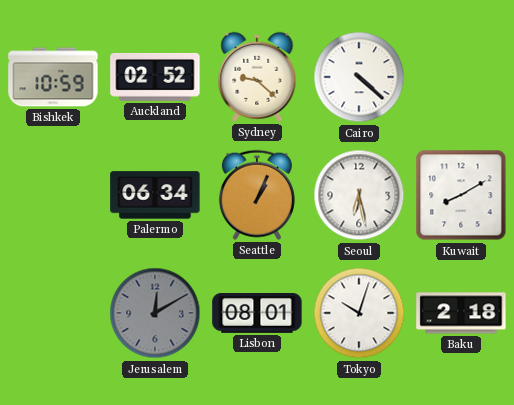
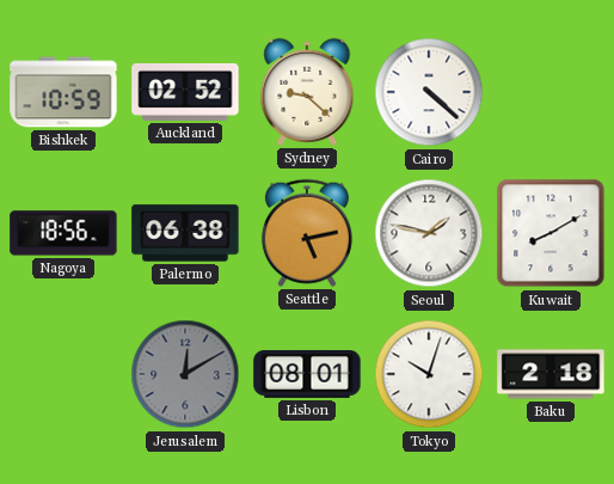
Nagoya: none -> 18:56
Palermo: 06:34 -> 06:38
Seattle: 1:04 -> 5:13
Seoul: 6:28 -> 1:47
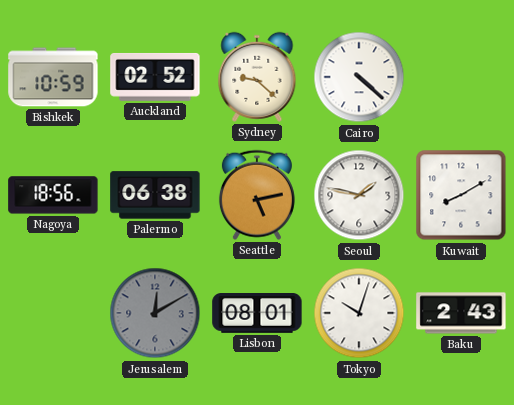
Baku: 2:18 -> 2:43
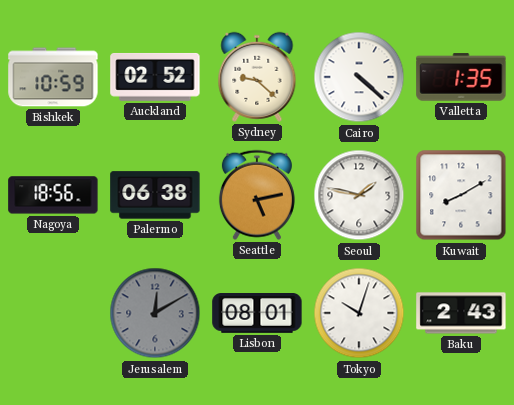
Valletta: none -> 1:35
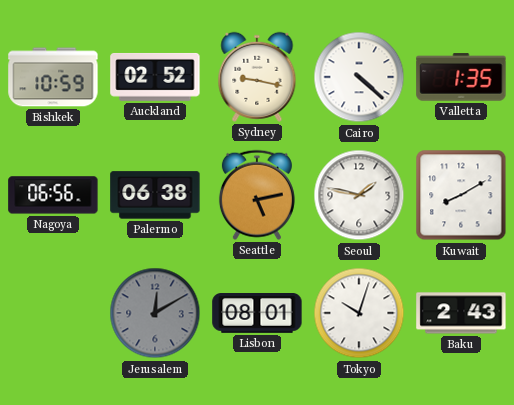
Sydney: 9:22 -> 9:17
Nagoya: 18:56 -> 06:56
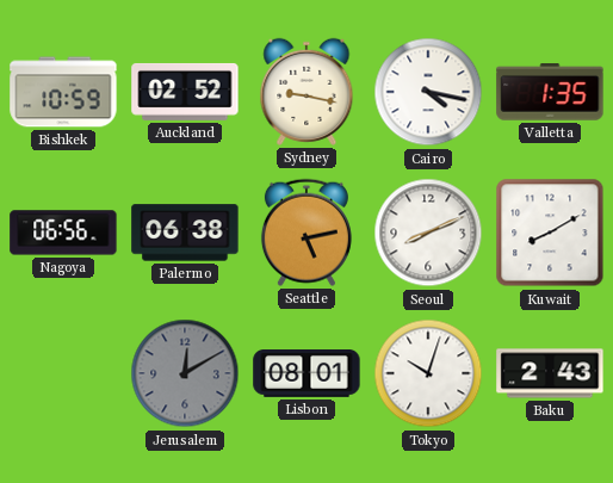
Cairo: 4:22 -> 4:17
Seoul: 1:47 -> 8:11
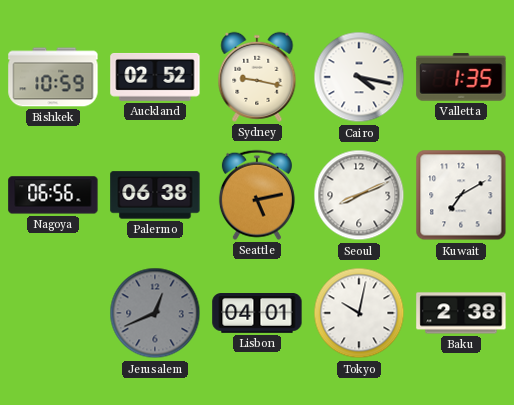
Kuwait: 8:10 -> 7:10
Jerusalem: 12:10 -> 12:41
Lisbon: 08:01 -> 04:01
Tokyo: 10:03 -> 10:02
Baku: 2:43 -> 2:38
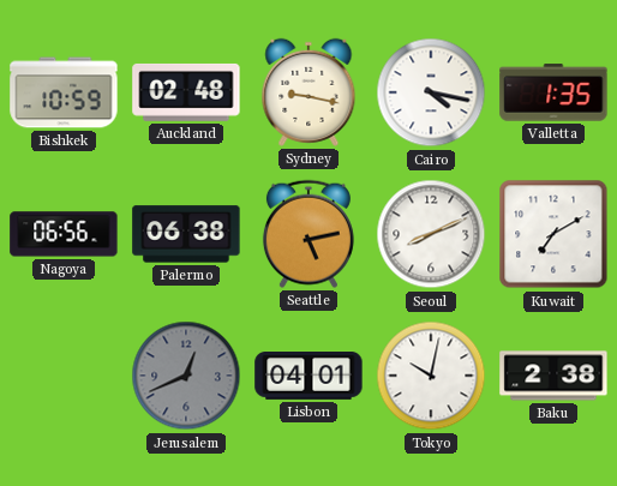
Auckland: 02:52 -> 02:48
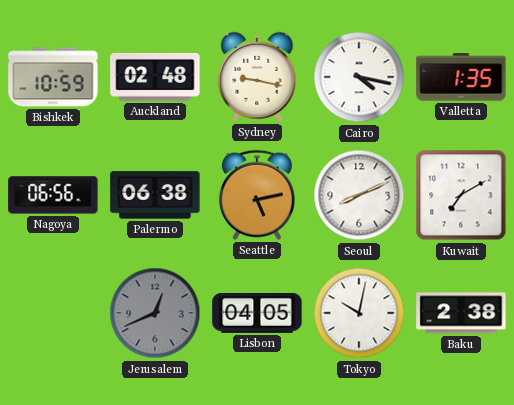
Lisbon: 04:01 -> 04:05
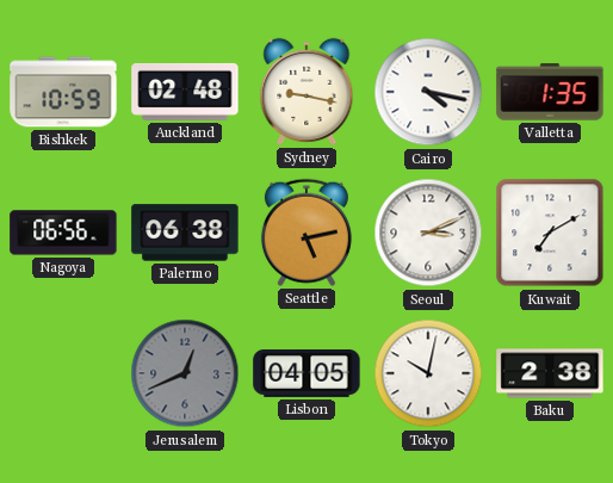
Seoul: 8:11 -> 3:11
